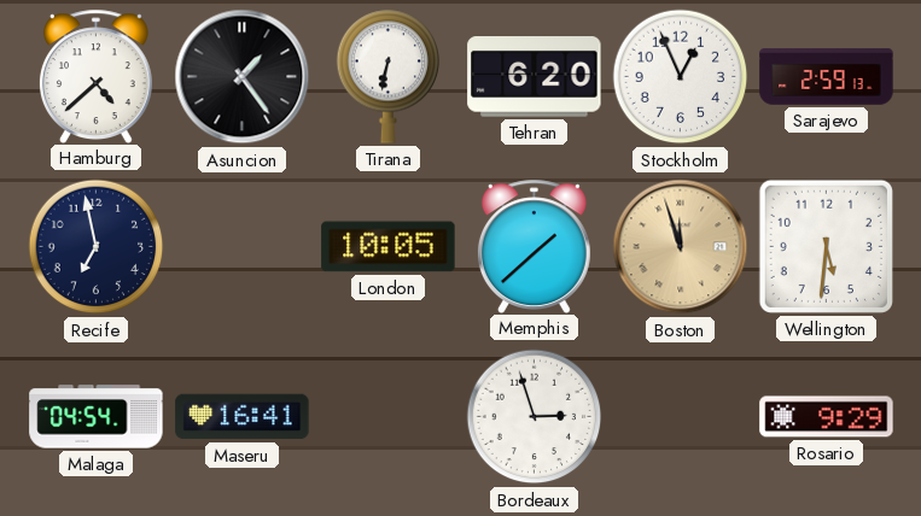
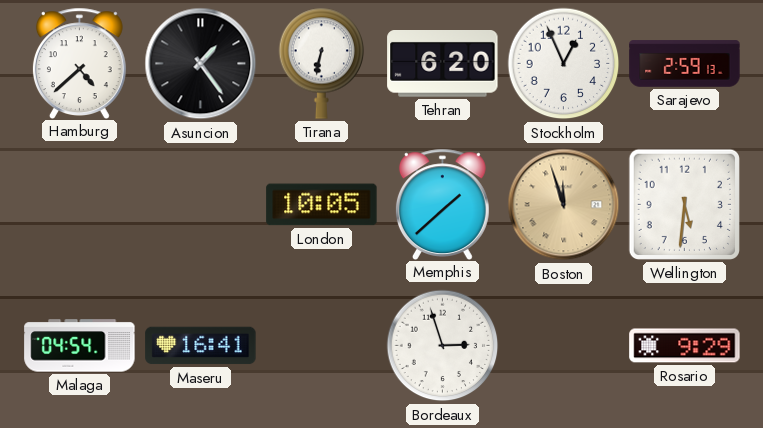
Recife: 6:58 -> none
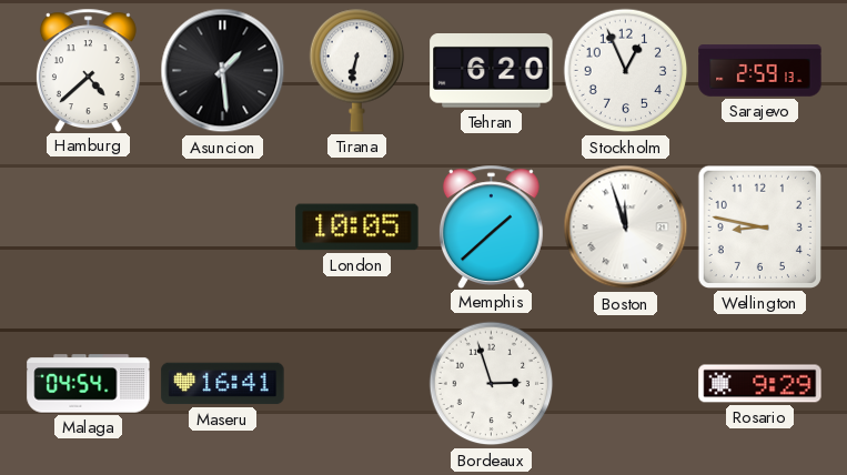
Asuncion: 1:24 -> 1:29
Boston dial: champagne -> white
Wellington: 5:31 -> 8:47
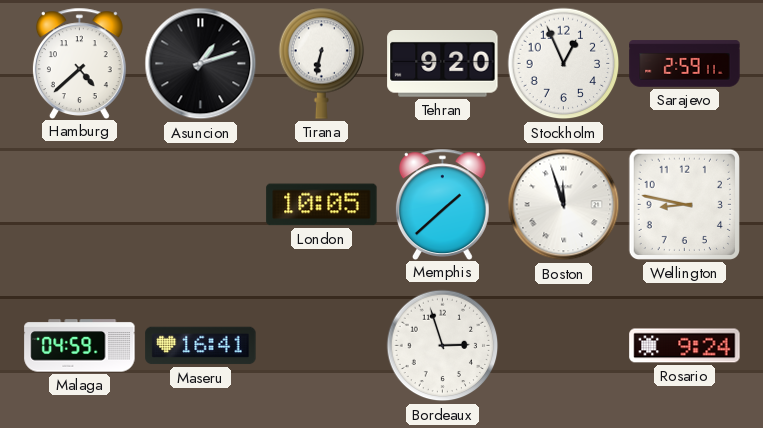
Asuncion: 1:29 -> 1:12
Tehran: 6:20 -> 9:20
Sarajevo: 2:59:13 -> 2:59:11
Malaga: 04:54 -> 04:59
Rosario: 9:29 -> 9:24
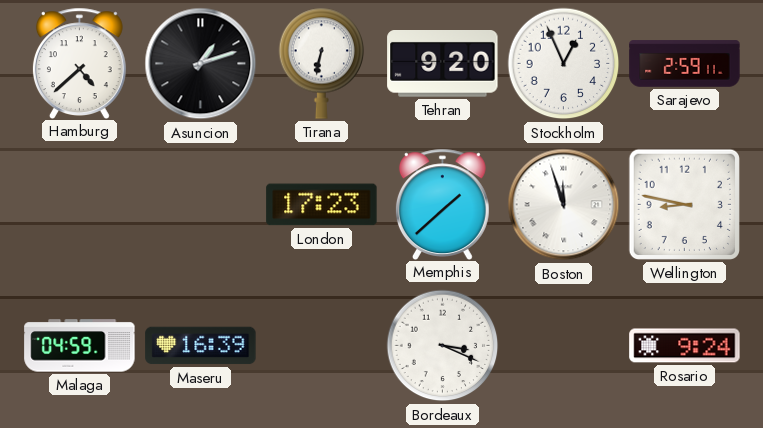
London: 10:05 -> 17:23
Maseru: 16:41 -> 16:39
Bordeaux: 2:57 -> 3:19
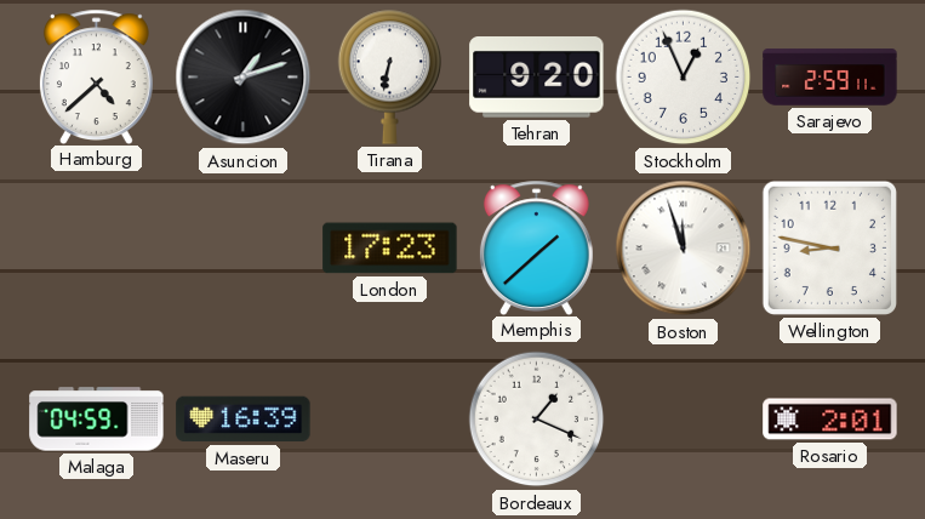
Bordeaux: 3:19 -> 1:19
Rosario: 9:24 -> 2:01
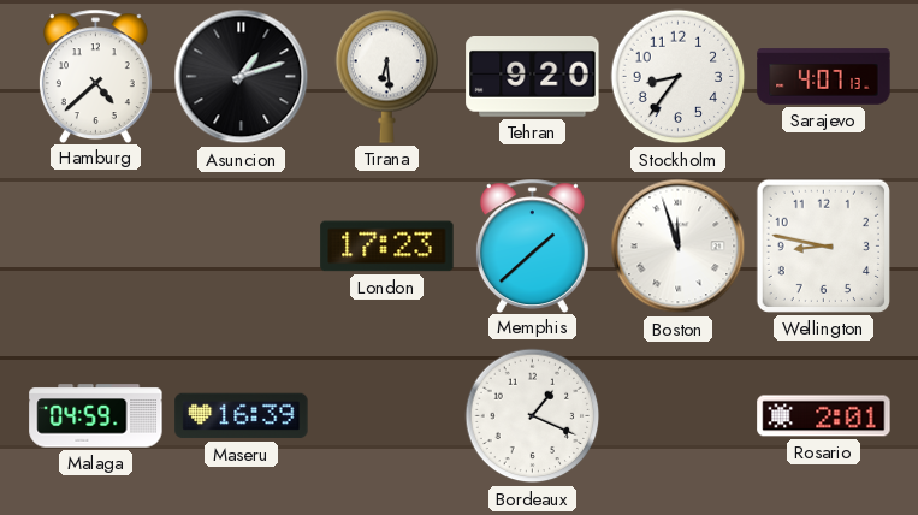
Tirana: 6:32 -> 6:29
Stockholm: 12:56 -> 8:36
Sarajevo: 2:59 -> 4:07
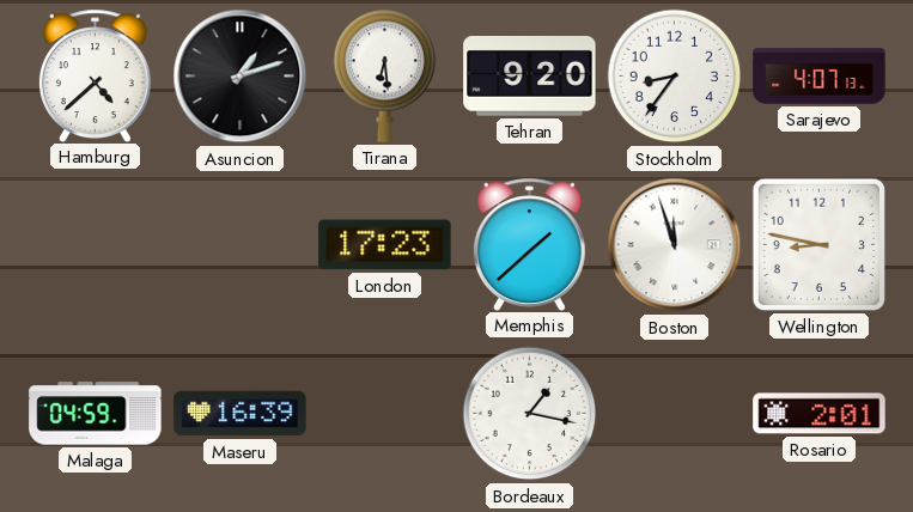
Bordeaux: 1:19 -> 1:17
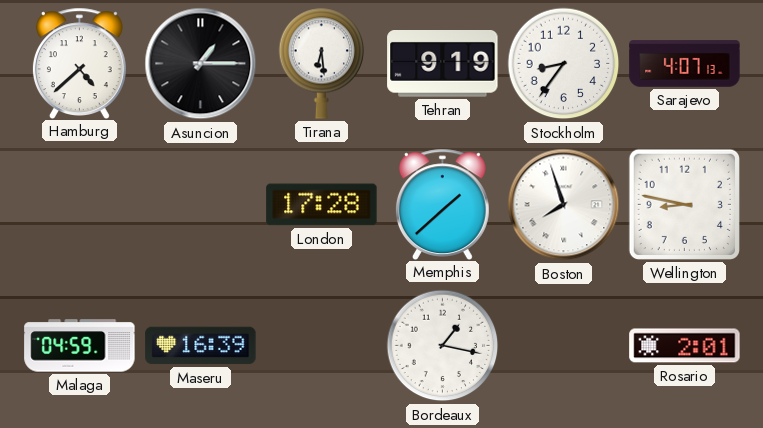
Asuncion: 1:12 -> 1:15
Tehran: 9:20 -> 9:19
London: 17:23 -> 17:28
Boston: 11:57 -> 7:57
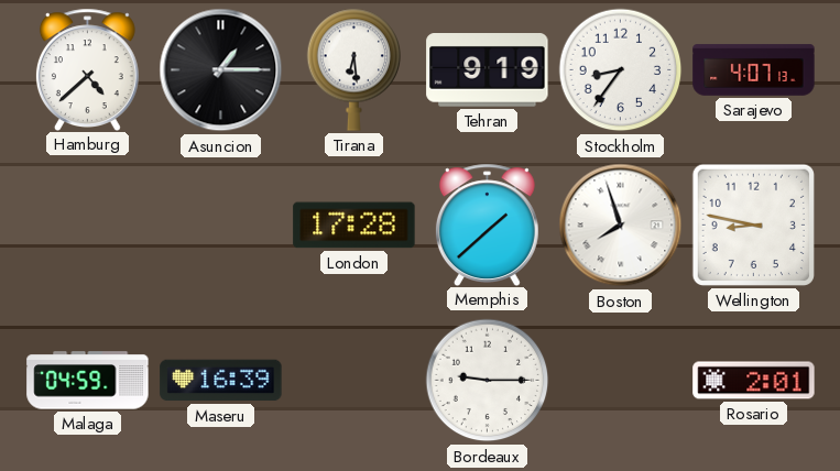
Bordeaux: 1:17 -> 9:15
